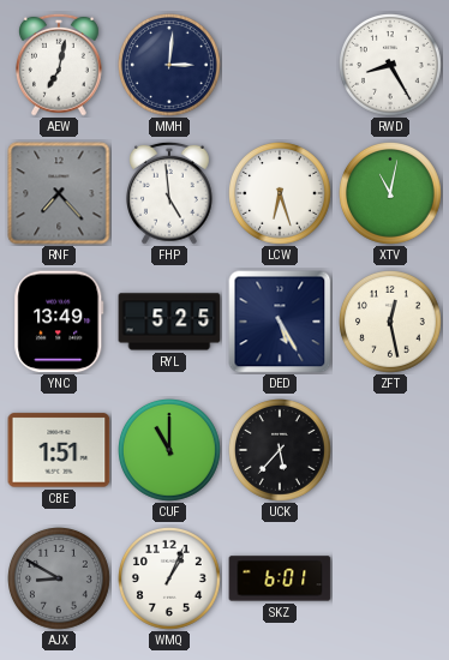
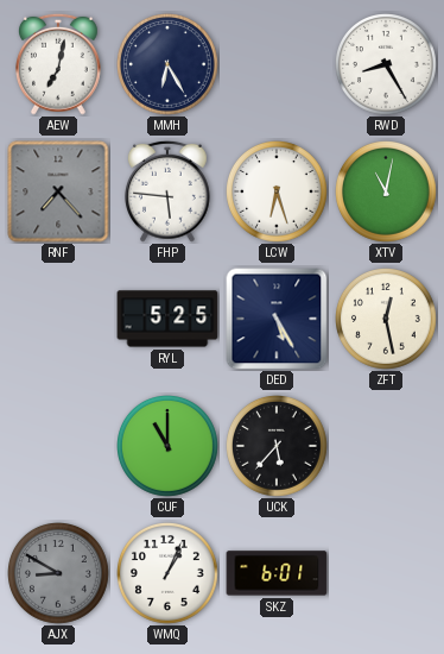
MMH: 3:01 -> 6:25
FHP: 4:59 -> 5:46
YNC: 13:49 -> none
CBE: 1:51 -> none
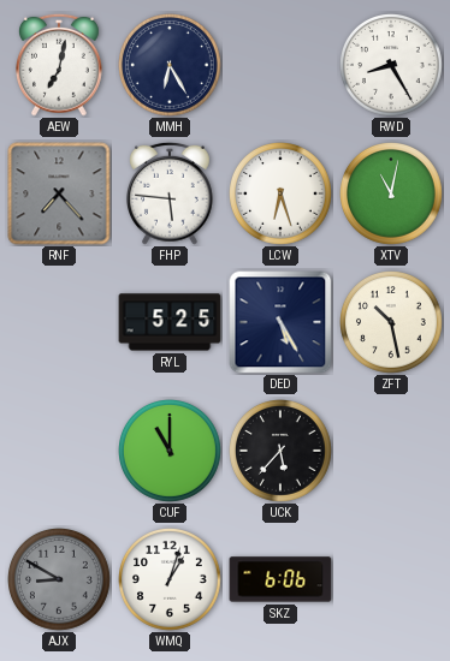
ZFT: 12:28 -> 10:28
WMQ: 1:04 -> 1:03
SKZ: 6:01 -> 6:06
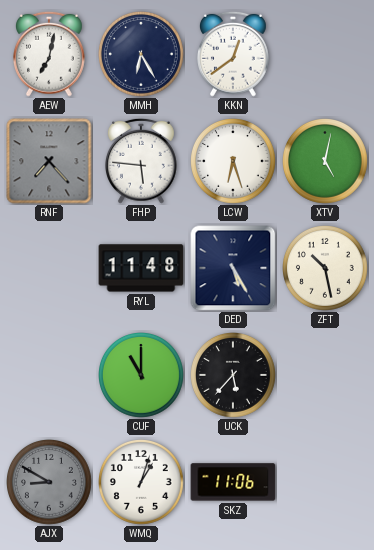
KKN: none -> 12:39
RWD: 8:25 -> none
XTV: 11:02 -> 5:02
RYL: 5:25 -> 11:48
SKZ: 6:06 -> 11:06
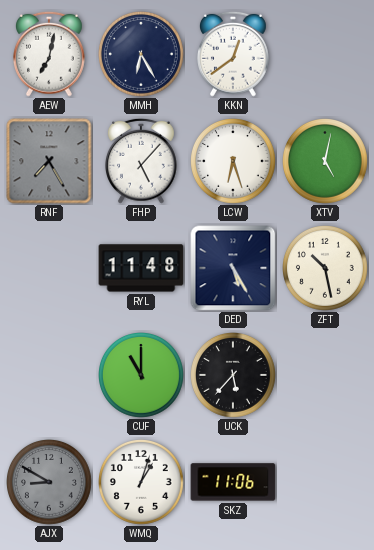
RNF: 7:23 -> 7:25
FHP: 5:46 -> 5:07
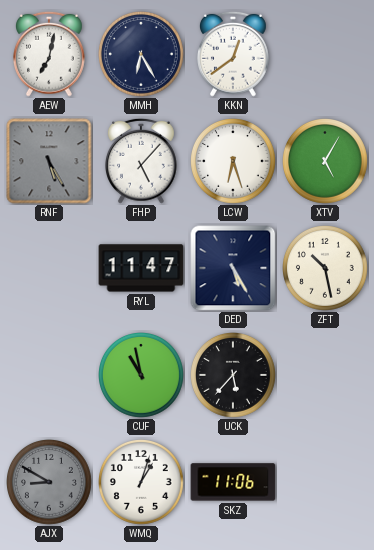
RNF: 7:25 -> 5:25
XTV: 5:02 -> 5:05
RYL: 11:48 -> 11:47
CUF: 11:00 -> 10:58
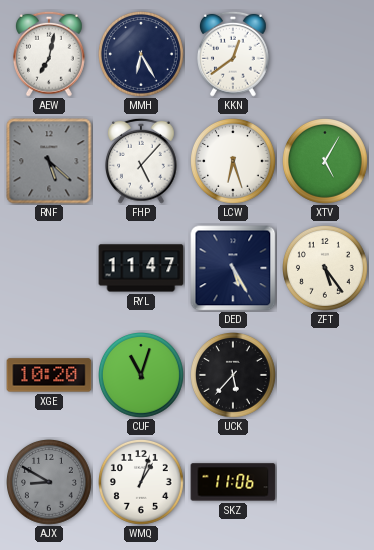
RNF: 5:25 -> 5:22
ZFT: 10:28 -> 5:24
XGE: none -> 10:20
CUF: 10:58 -> 11:03
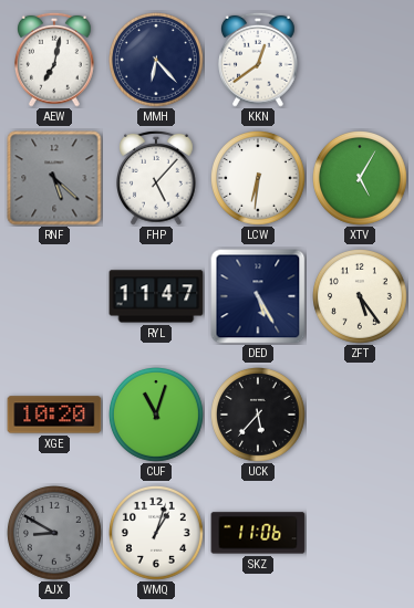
MMH: 6:25 -> 6:23
LCW: 6:27 -> 6:31
